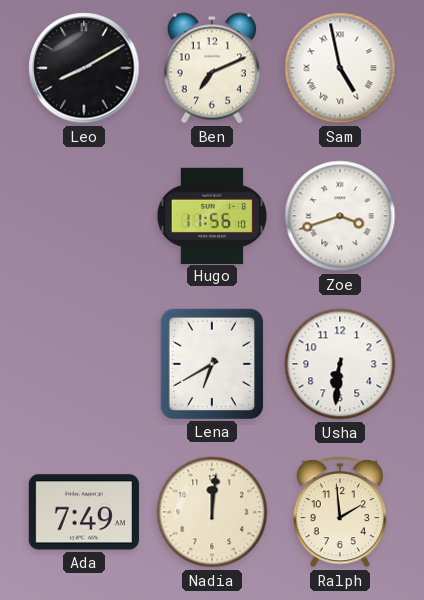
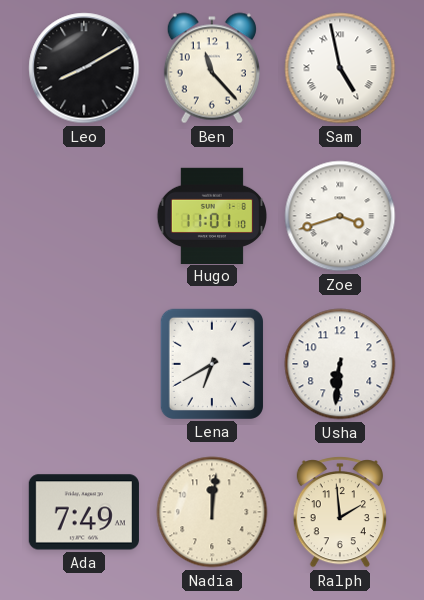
Ben: 7:11 -> 11:23
Hugo: 11:56 -> 11:01
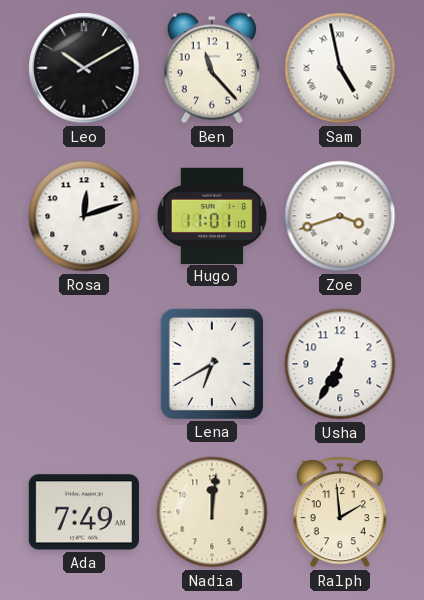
Leo: 8:10 -> 10:10
Rosa: none -> 12:12
Usha: 6:31 -> 6:35
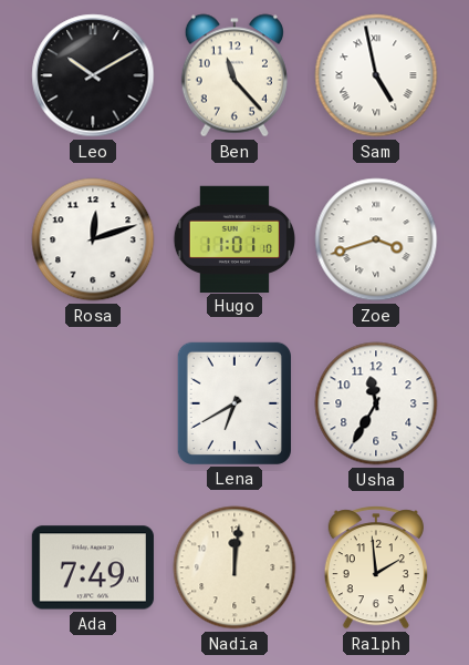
Usha: 6:35 -> 11:35
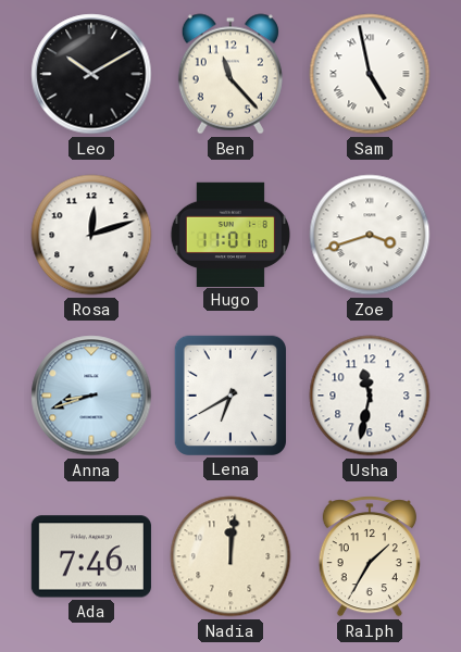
Anna: none -> 8:42
Usha: 11:35 -> 11:32
Ada: 7:49 -> 7:46
Ralph: 1:59 -> 1:35
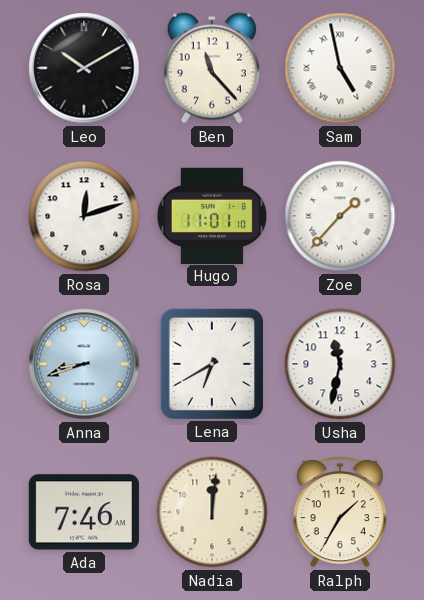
Zoe: 3:42 -> 1:37
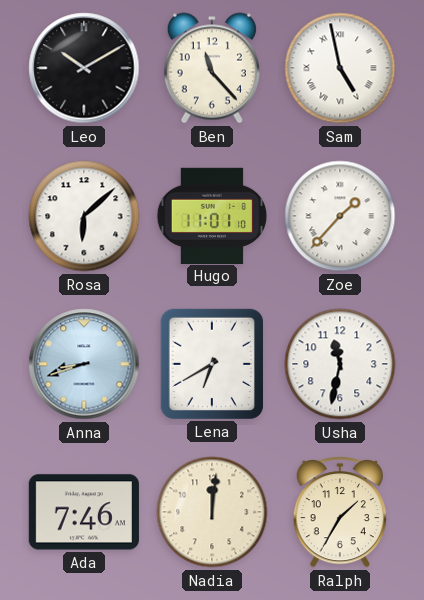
Rosa: 12:12 -> 6:08
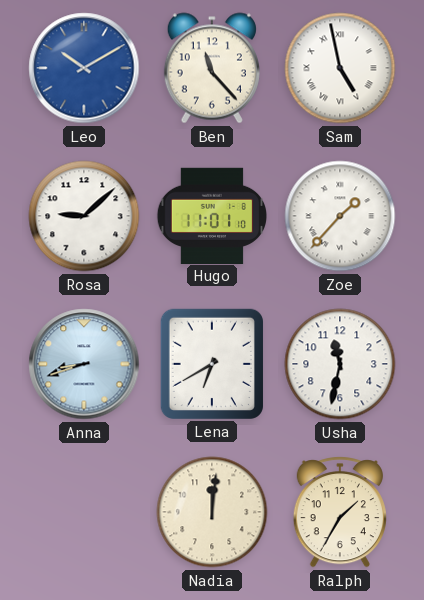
Leo dial: black -> blue
Rosa: 6:08 -> 9:08
Ada: 7:46 -> none
